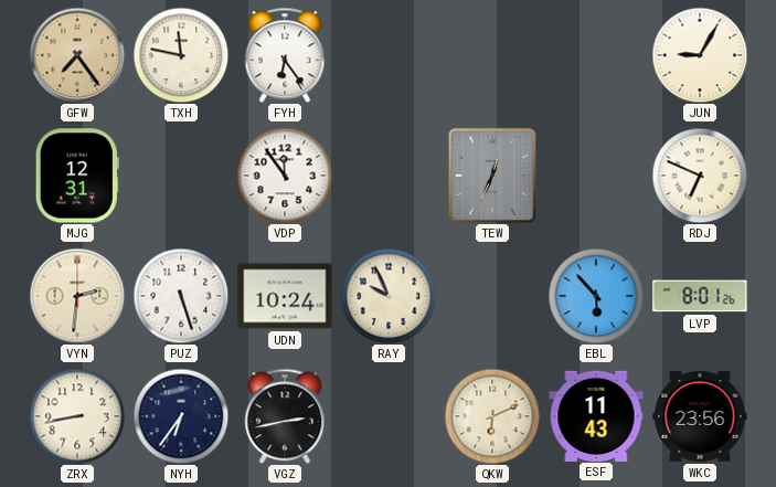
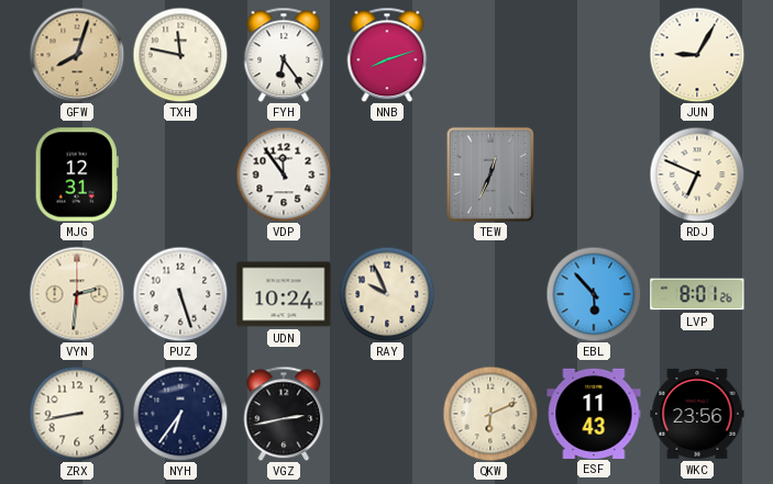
GFW: 7:24 -> 8:03
NNB: none -> 8:12
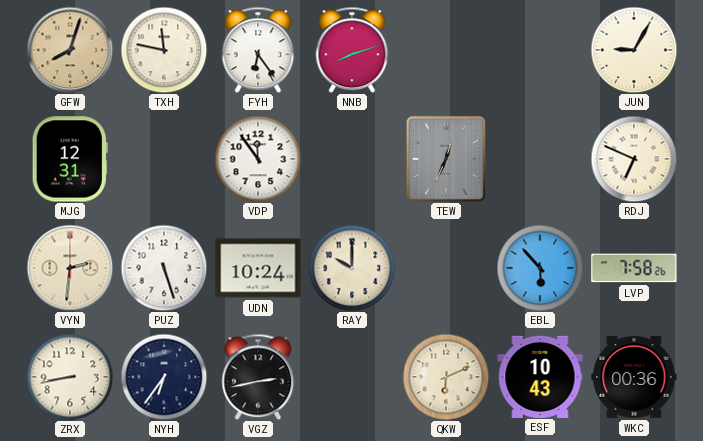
RAY: 9:56 -> 10:00
LVP: 8:01 -> 7:58
ESF: 11:43 -> 10:43
WKC: 23:56 -> 00:36
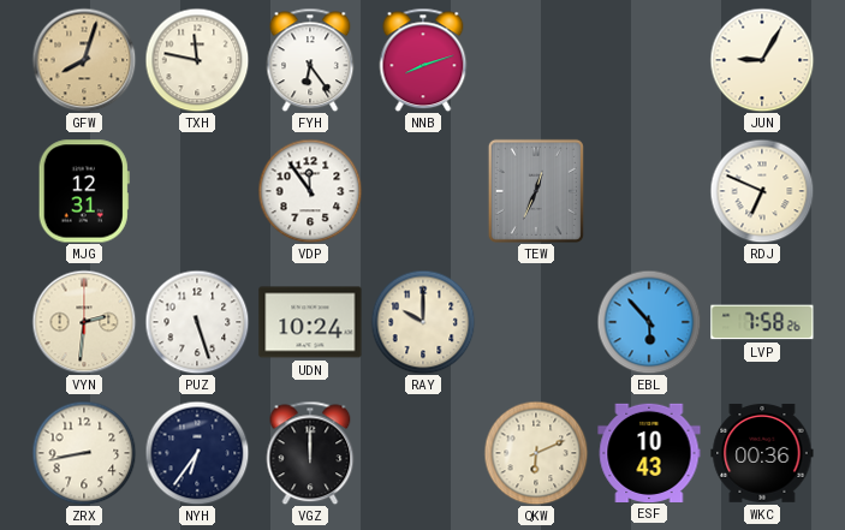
VGZ: 2:43 -> 12:00
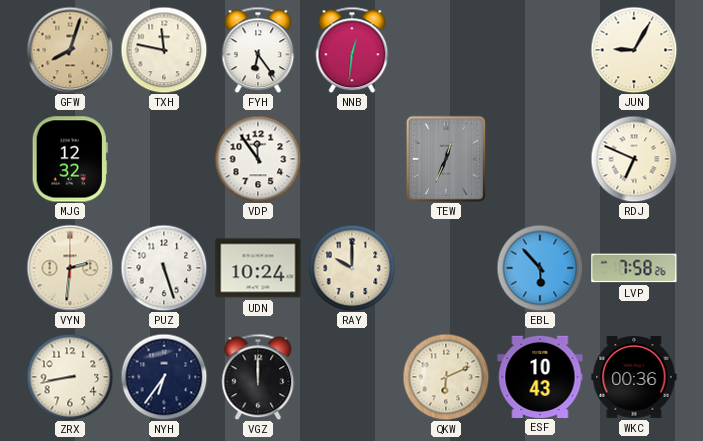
NNB: 8:12 -> 12:31
MJG: 12:31 -> 12:32
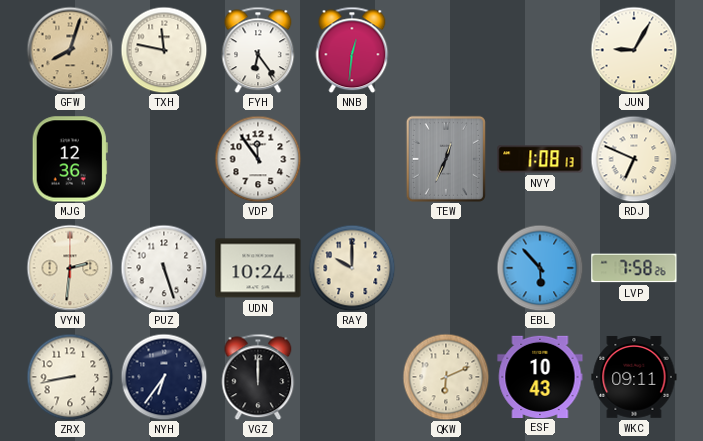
MJG: 12:32 -> 12:36
NVY: none -> 1:08
WKC: 00:36 -> 09:11
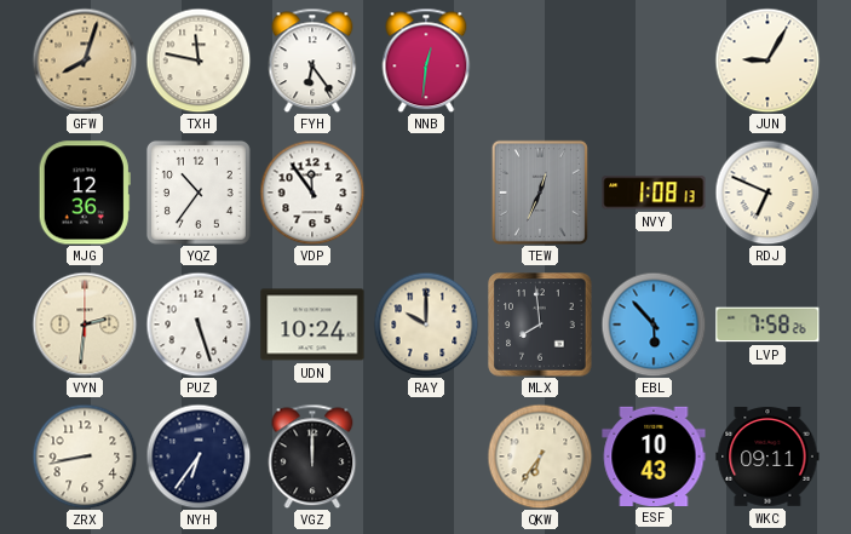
YQZ: none -> 10:36
MLX: none -> 7:59
QKW: 6:11 -> 6:36
